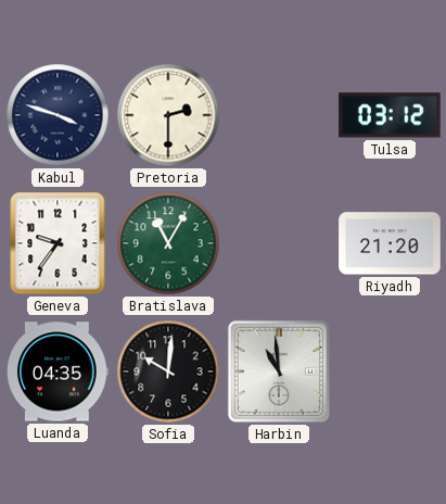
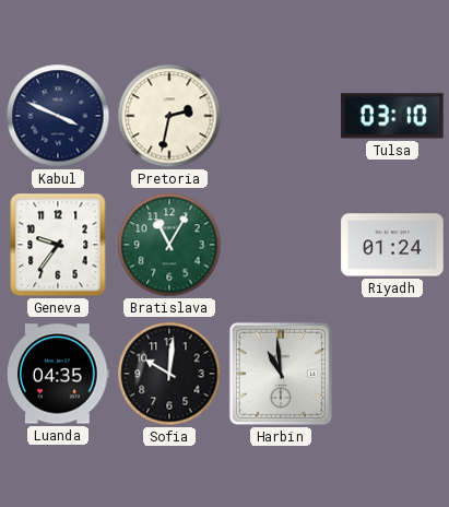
Kabul: 3:48 -> 3:49
Pretoria: 2:30 -> 2:32
Tulsa: 03:12 -> 03:10
Riyadh: 21:20 -> 01:24
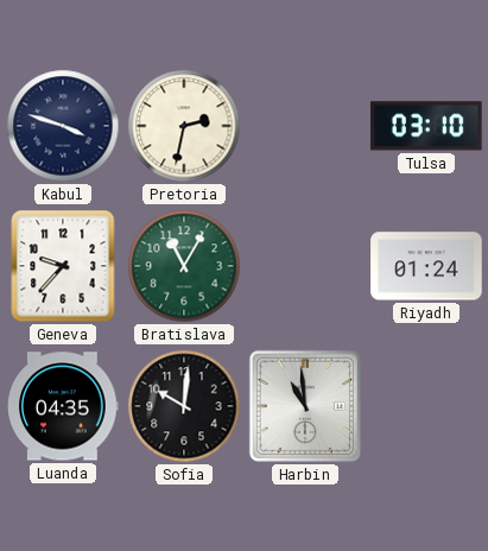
Kabul: 3:49 -> 3:48
Geneva: 9:36 -> 9:37
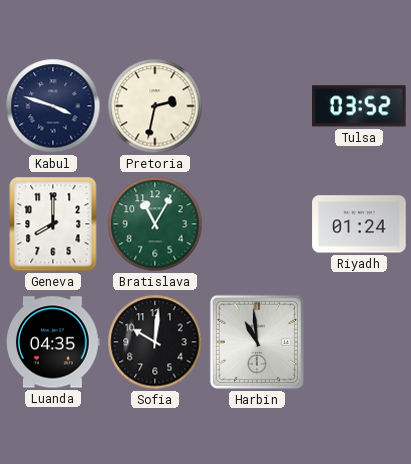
Tulsa: 03:10 -> 03:52
Geneva: 9:37 -> 8:00
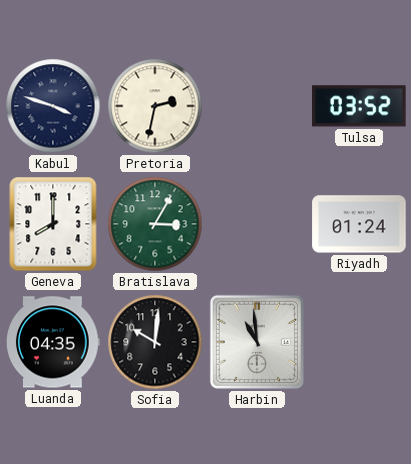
Bratislava: 11:05 -> 3:05
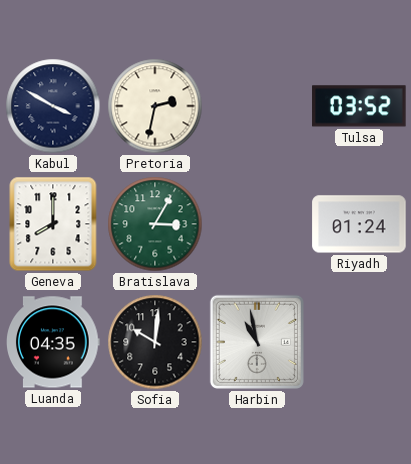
Kabul: 3:48 -> 3:50
Harbin: 10:59 -> 10:58
